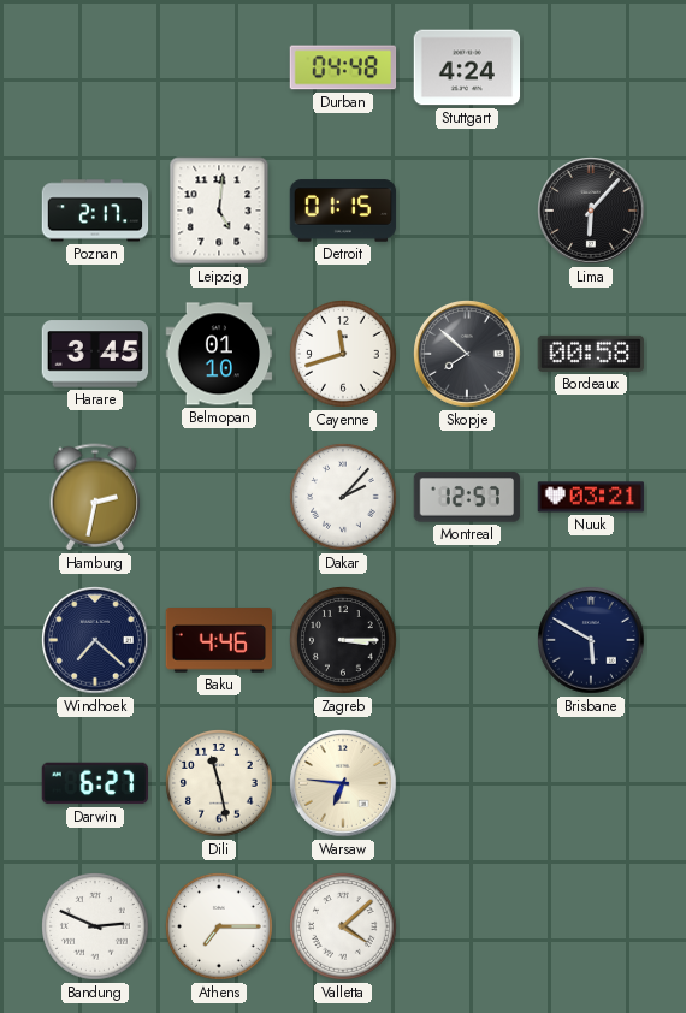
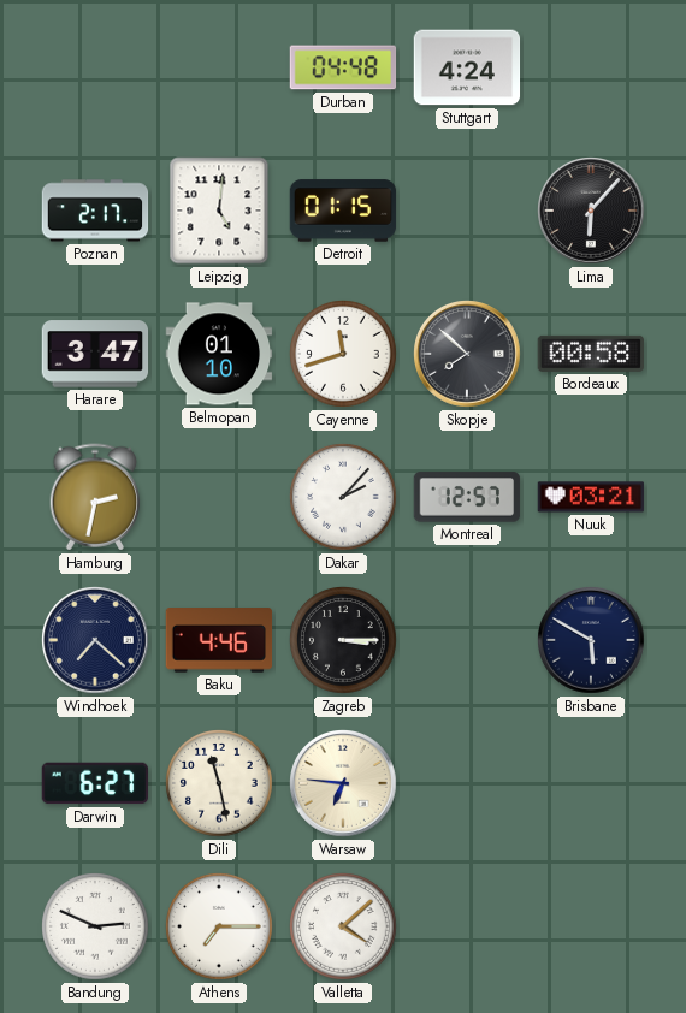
Harare: 3:45 -> 3:47
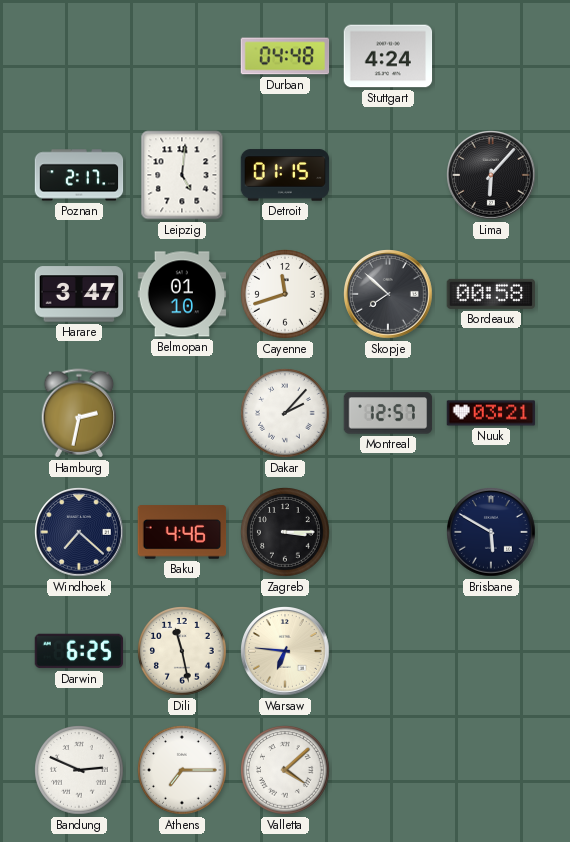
Darwin: 6:27 -> 6:25
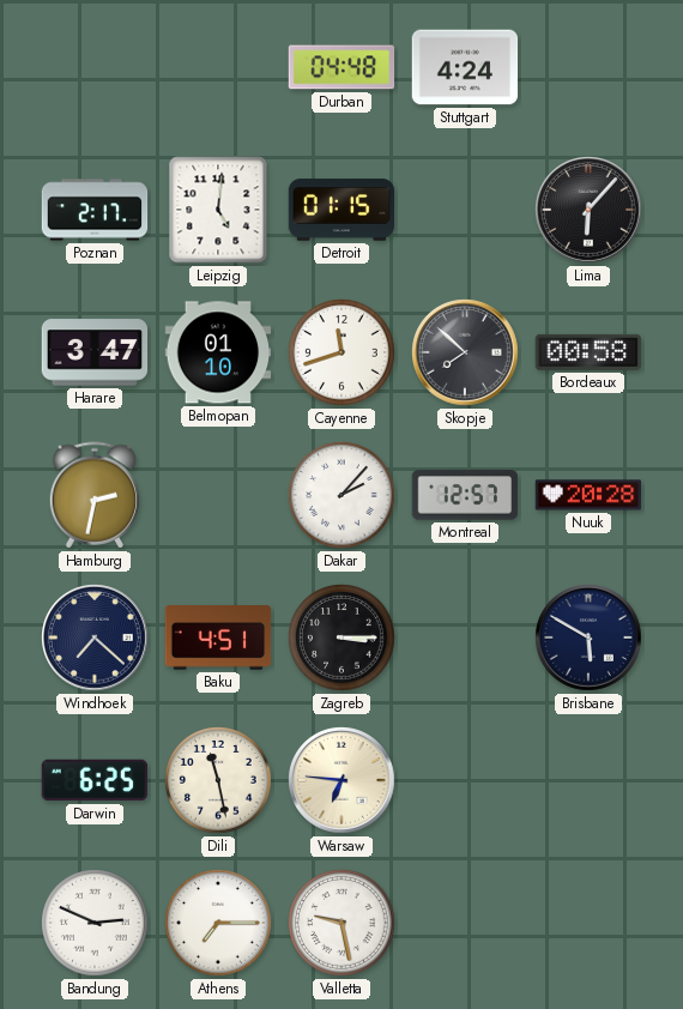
Nuuk: 03:21 -> 20:28
Baku: 4:46 -> 4:51
Valletta: 4:08 -> 9:28
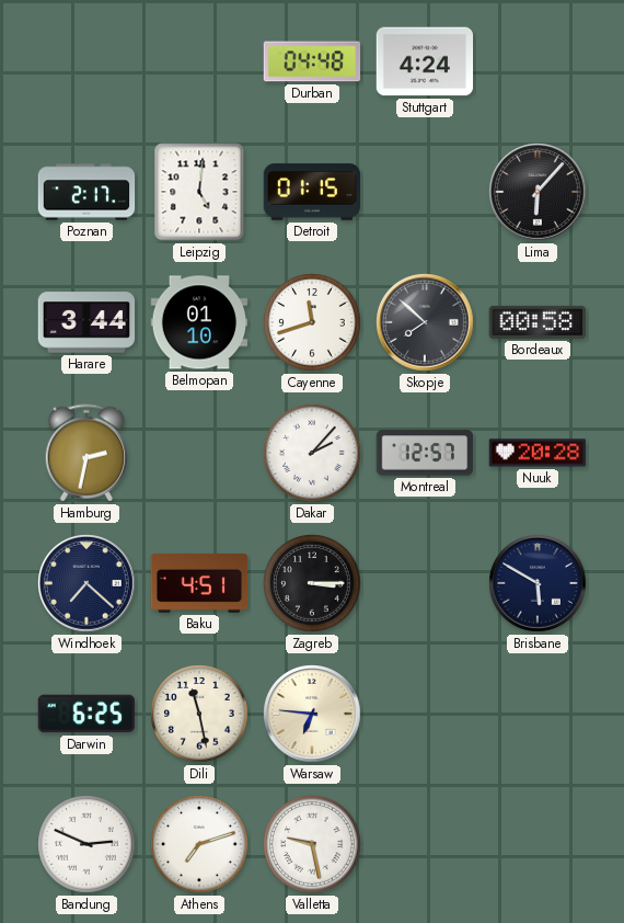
Harare: 3:47 -> 3:44
Athens: 7:15 -> 7:12
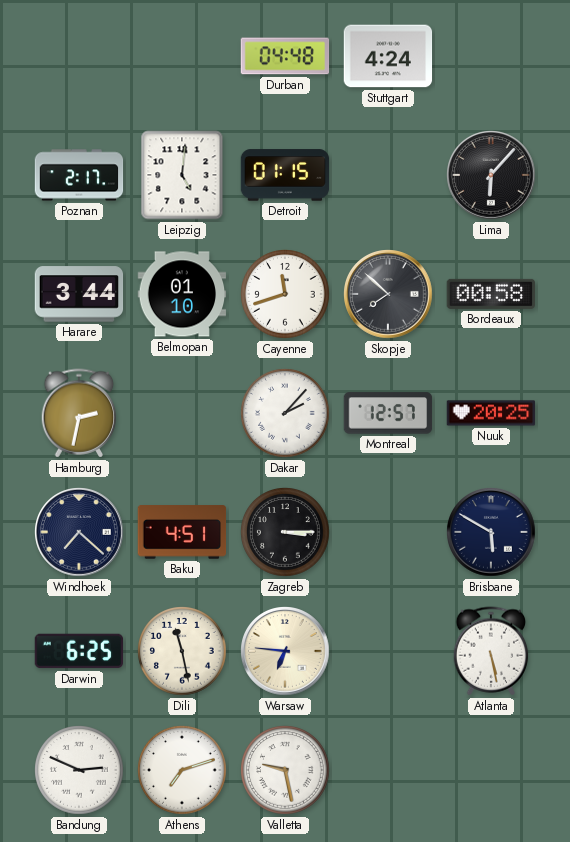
Nuuk: 20:28 -> 20:25
Atlanta: none -> 5:28
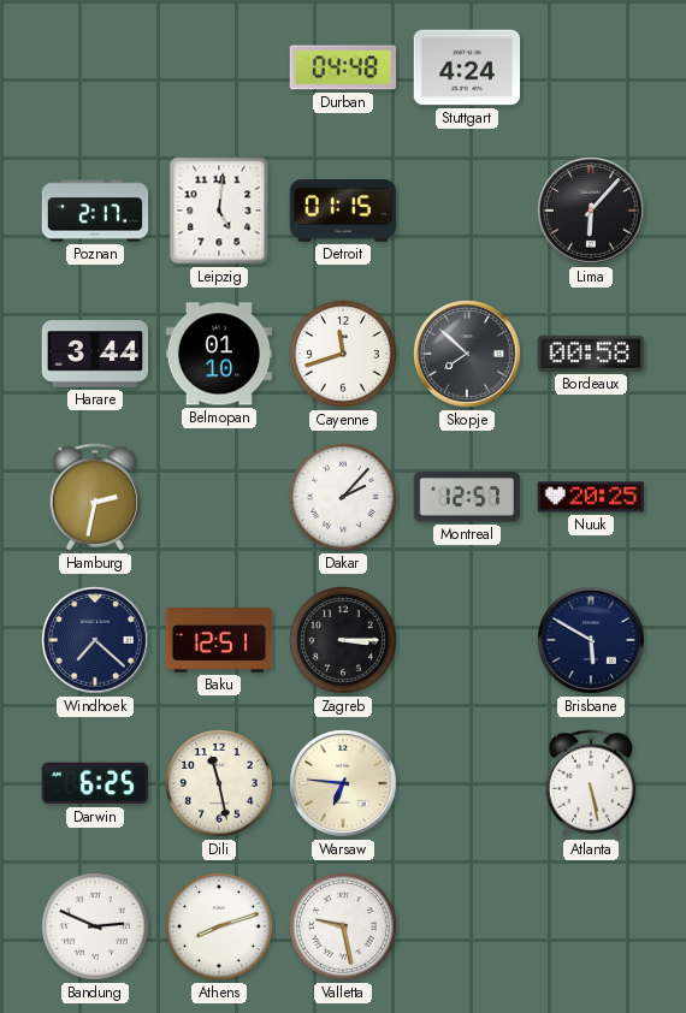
Baku: 4:51 -> 12:51
Athens: 7:12 -> 8:12
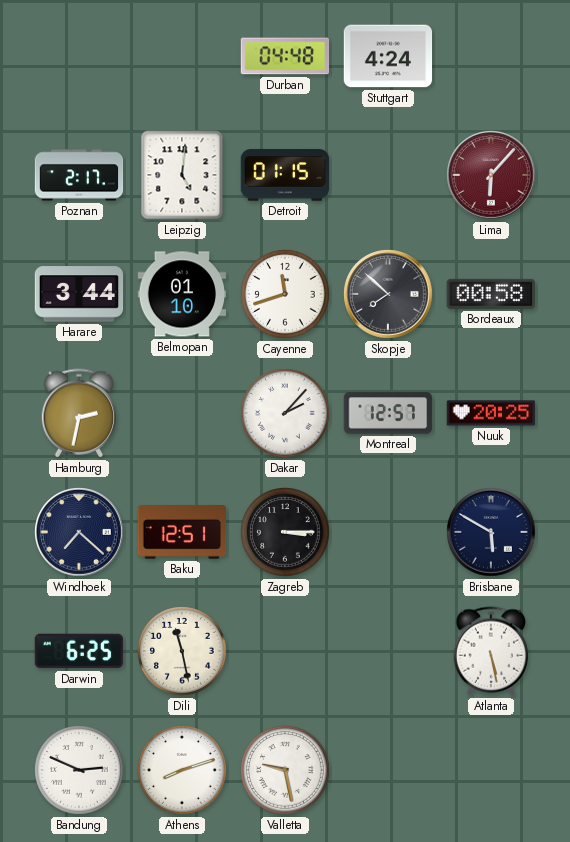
Lima dial: black -> burgundy
Warsaw: 6:46 -> none
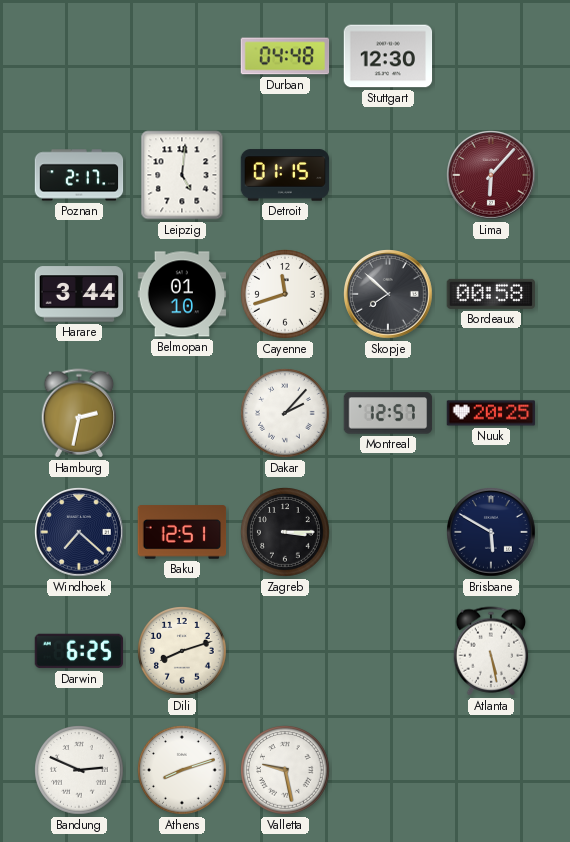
Stuttgart: 4:24 -> 12:30
Dili: 11:28 -> 8:12
